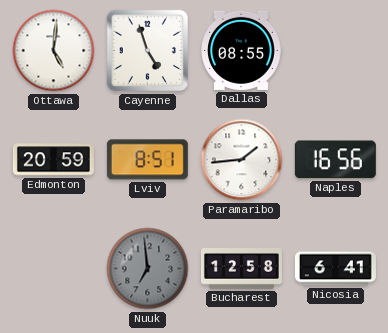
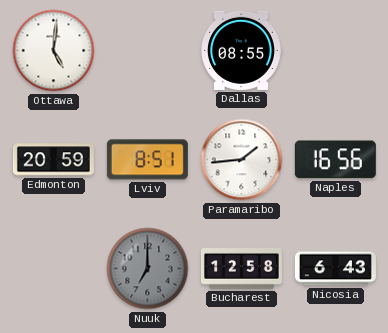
Cayenne: 4:57 -> none
Nuuk: 6:59 -> 7:00
Nicosia: 6:41 -> 6:43
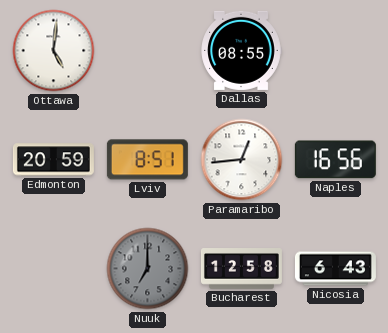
Paramaribo: 1:44 -> 12:44
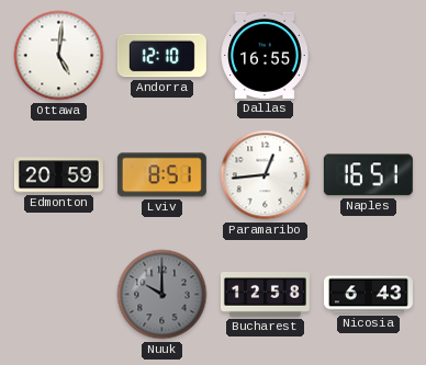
Andorra: none -> 12:10
Dallas: 08:55 -> 16:55
Naples: 16:56 -> 16:51
Nuuk: 7:00 -> 10:00
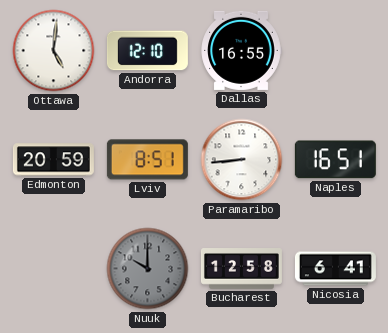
Paramaribo: 12:44 -> 8:44
Nicosia: 6:43 -> 6:41
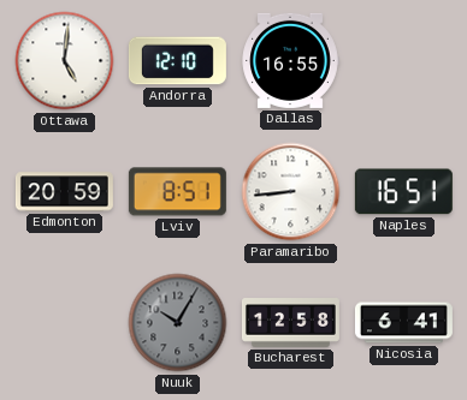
Nuuk: 10:00 -> 10:05
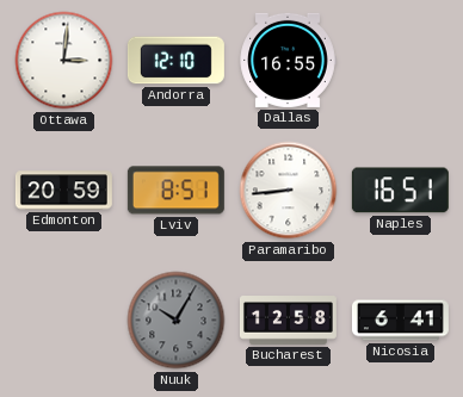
Ottawa: 5:01 -> 3:01
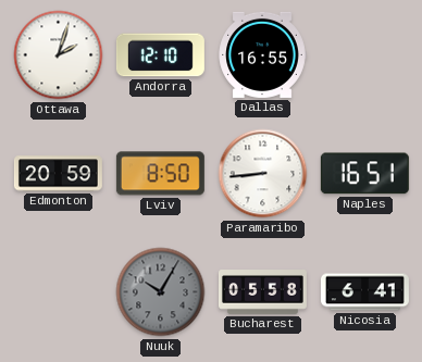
Ottawa: 3:01 -> 2:03
Lviv: 8:51 -> 8:50
Bucharest: 12:58 -> 05:58
